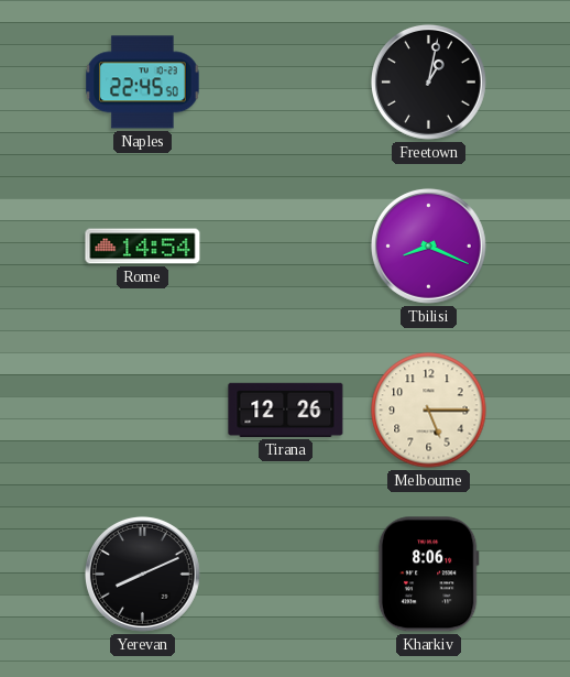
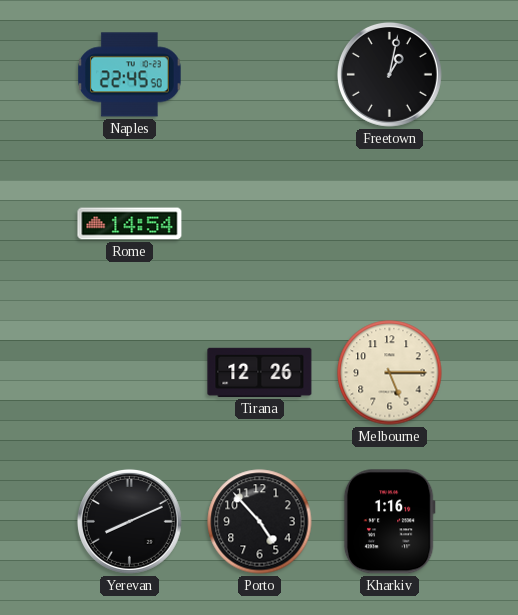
Tbilisi: 8:19 -> none
Porto: none -> 4:53
Kharkiv: 8:06 -> 1:16
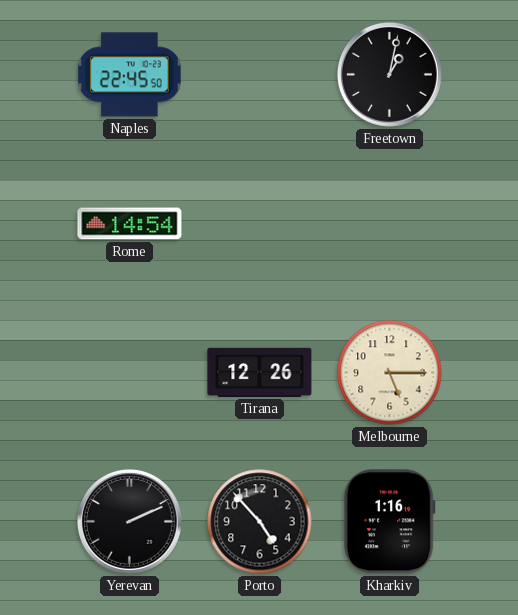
Yerevan: 8:11 -> 2:11
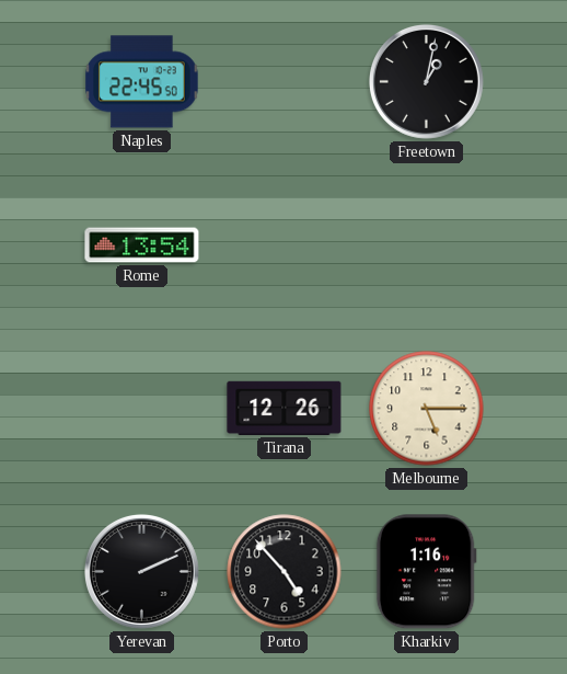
Rome: 14:54 -> 13:54
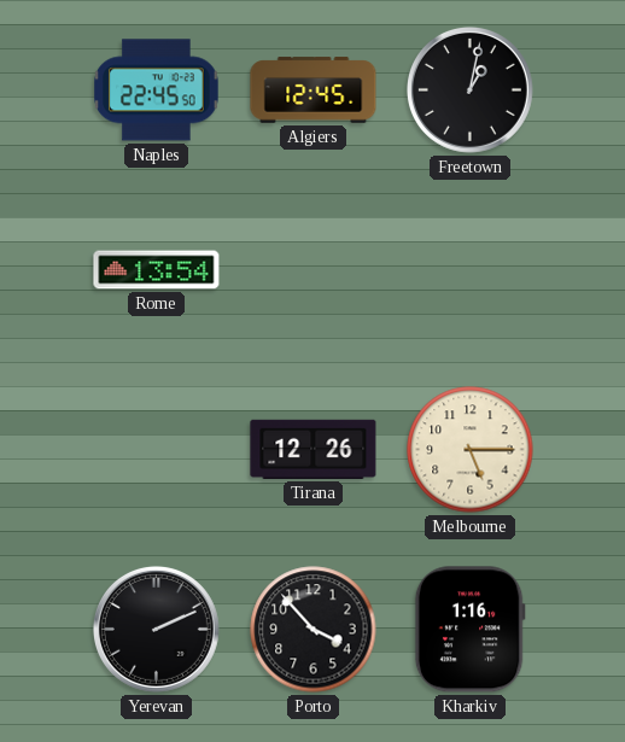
Algiers: none -> 12:45
Porto: 4:53 -> 3:53
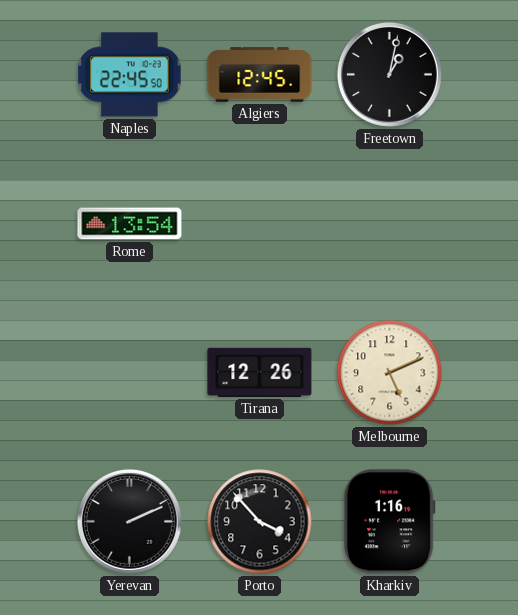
Melbourne: 5:15 -> 5:11
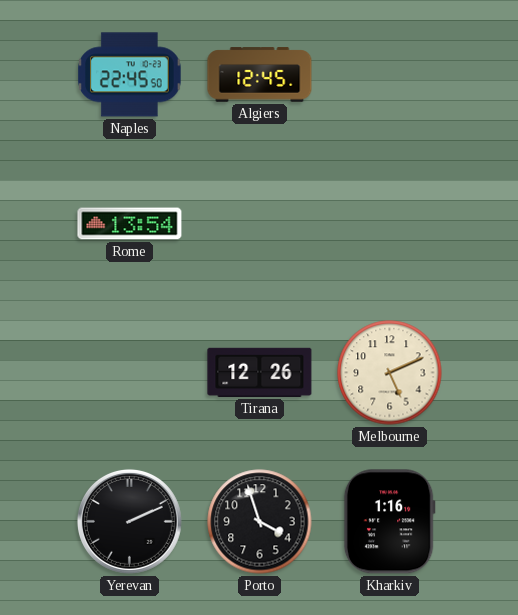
Freetown: 1:02 -> none
Porto: 3:53 -> 3:57
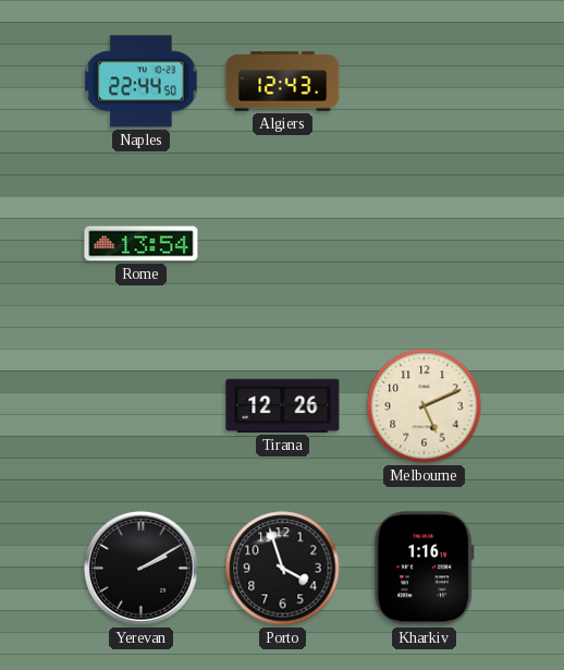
Naples: 22:45 -> 22:44
Algiers: 12:45 -> 12:43
Yerevan: 2:11 -> 2:10
